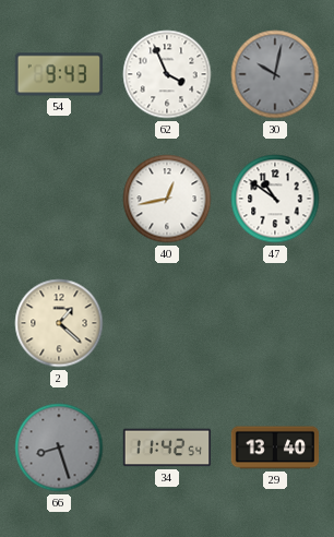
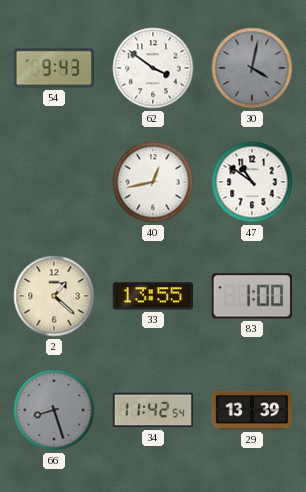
62: 3:56 -> 3:51
30: 10:02 -> 4:02
33: none -> 13:55
83: none -> 1:00
29: 13:40 -> 13:39
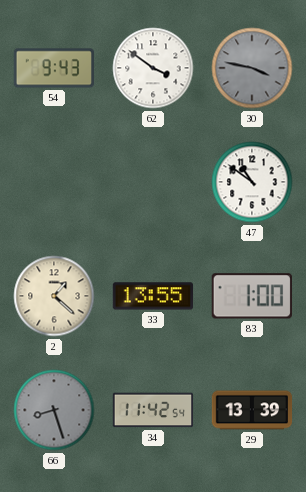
30: 4:02 -> 3:47
40: 12:43 -> none
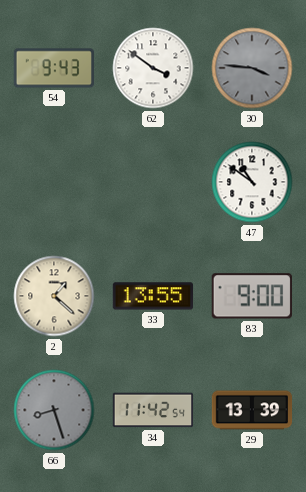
30: 3:47 -> 3:46
83: 1:00 -> 9:00
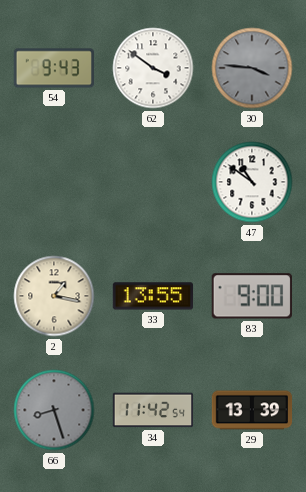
2: 1:22 -> 1:17
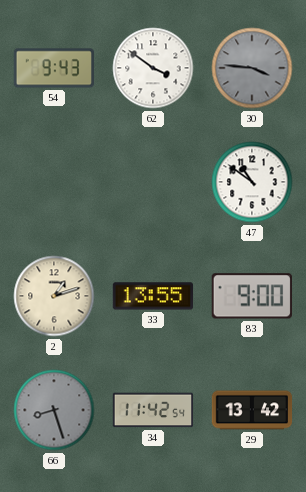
2: 1:17 -> 1:12
29: 13:39 -> 13:42
